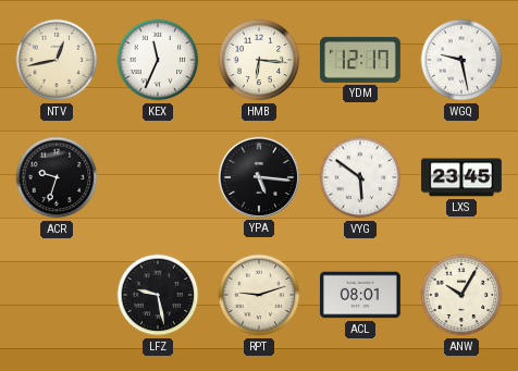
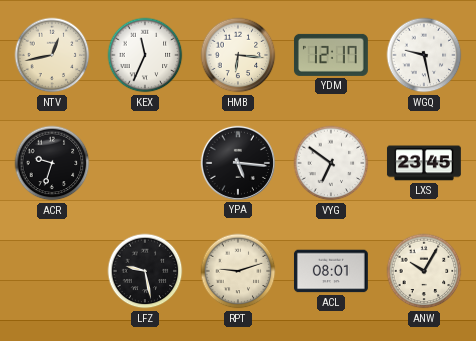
VYG: 5:51 -> 6:51
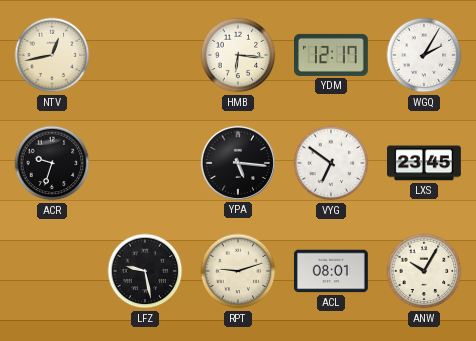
KEX: 11:34 -> none
WGQ: 9:28 -> 2:05
